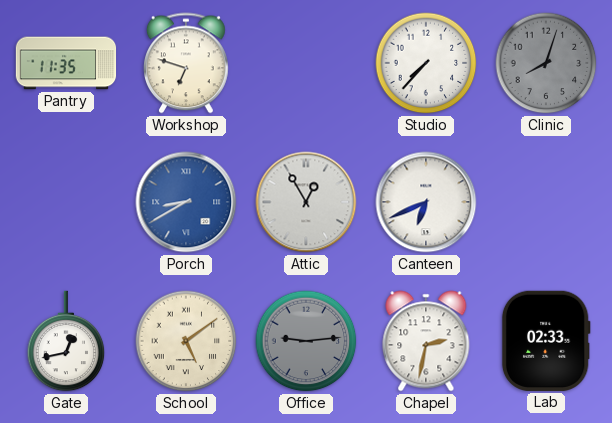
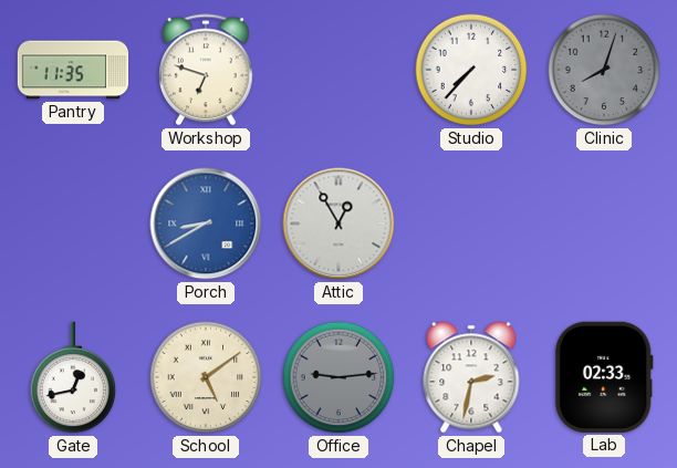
Canteen: 6:41 -> none
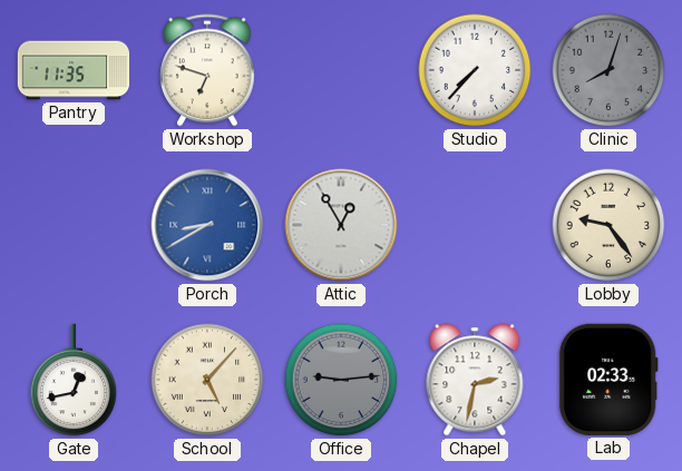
Lobby: none -> 9:24
School: 5:09 -> 5:07
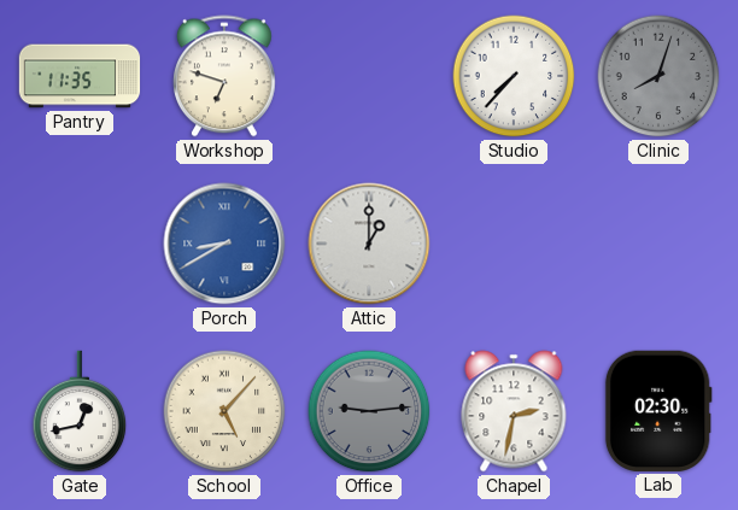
Attic: 12:55 -> 1:00
Lobby: 9:24 -> none
Lab: 02:33 -> 02:30
